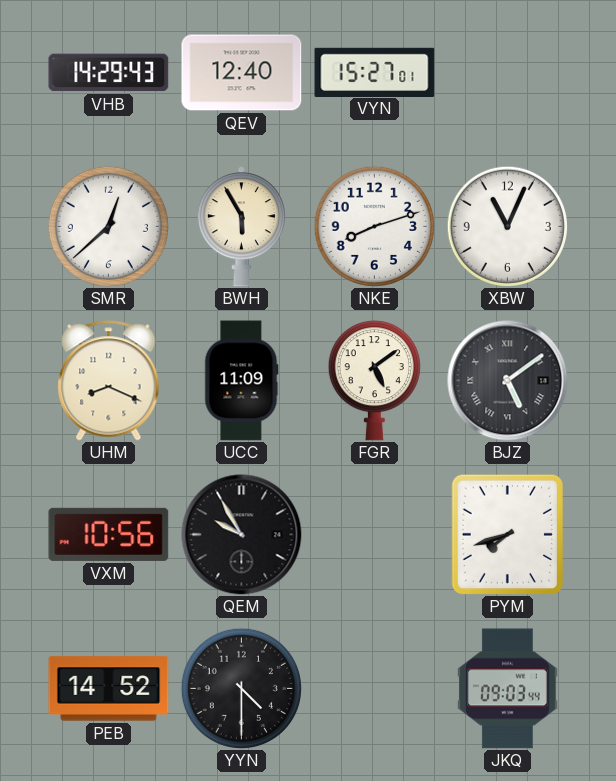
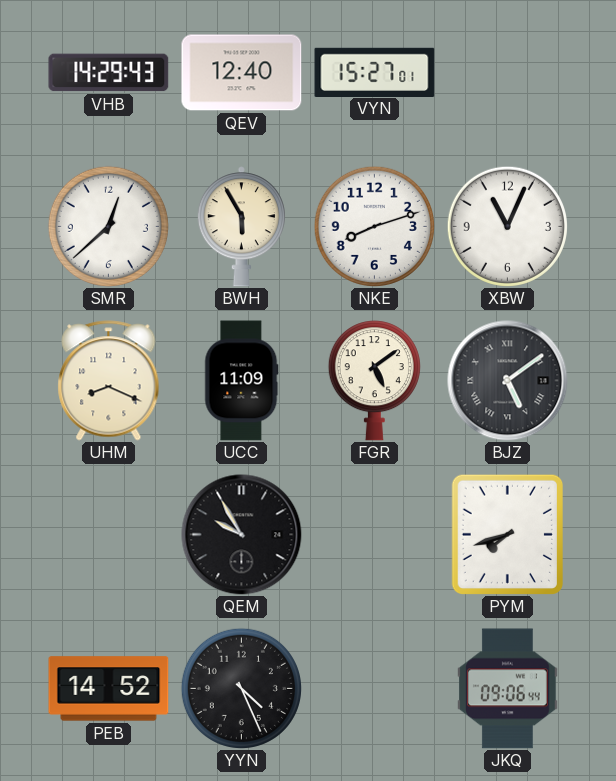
VXM: 10:56 -> none
YYN: 4:30 -> 4:26
JKQ: 09:03 -> 09:06
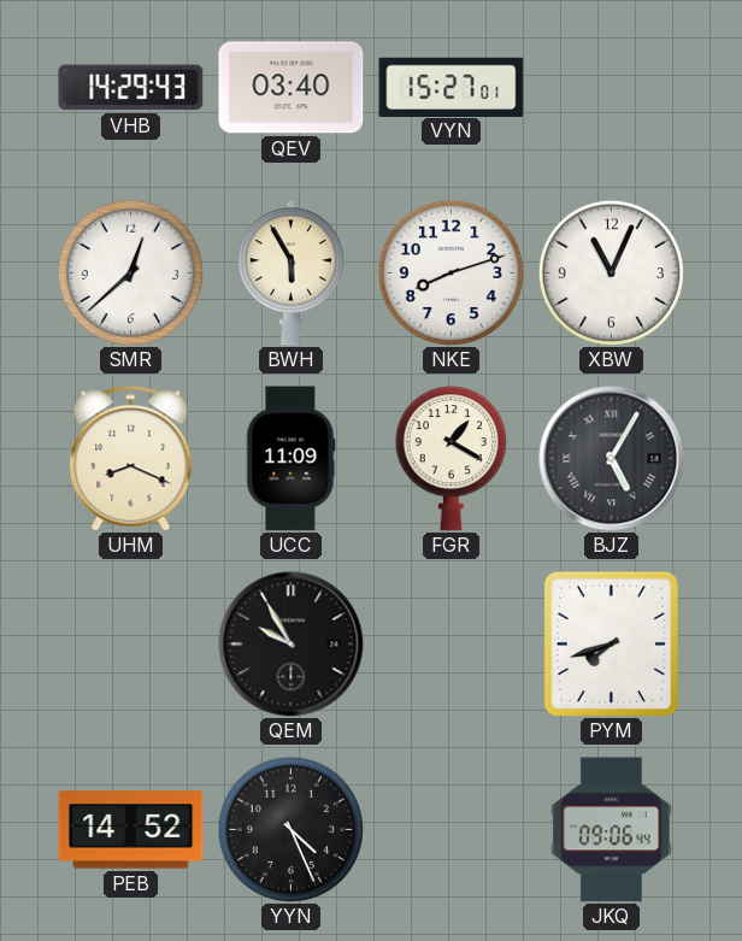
QEV: 12:40 -> 03:40
FGR: 5:09 -> 1:20
BJZ: 5:09 -> 5:05
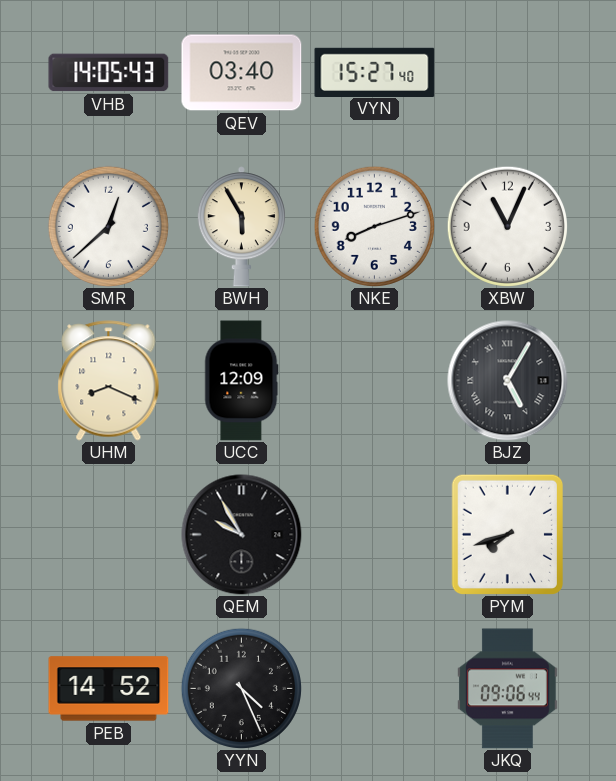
VHB: 14:29 -> 14:05
VYN: 15:27:01 -> 15:27:40
UCC: 11:09 -> 12:09
FGR: 1:20 -> none
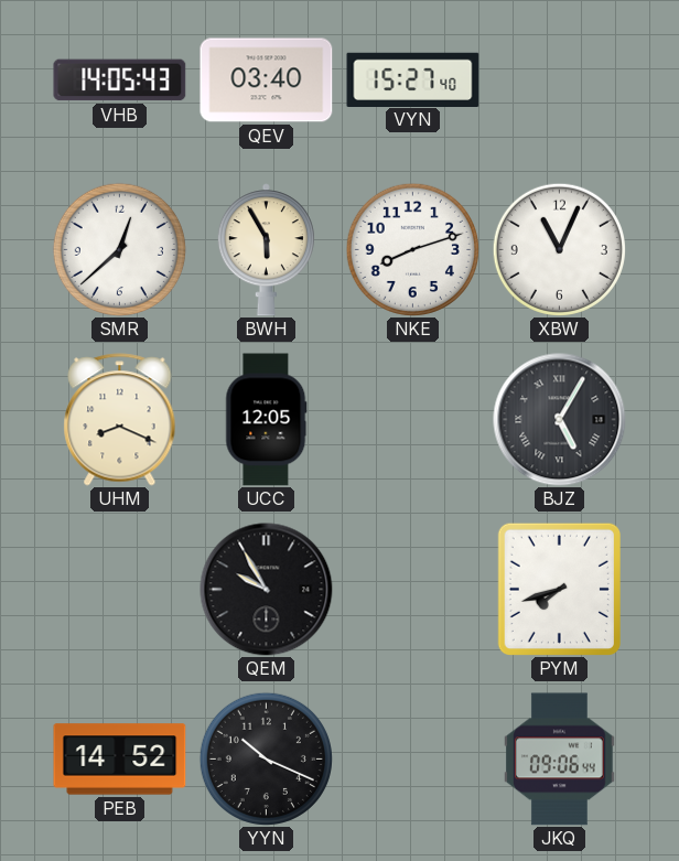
UCC: 12:09 -> 12:05
YYN: 4:26 -> 10:19
